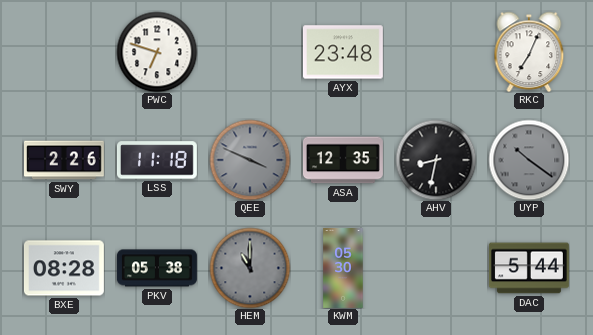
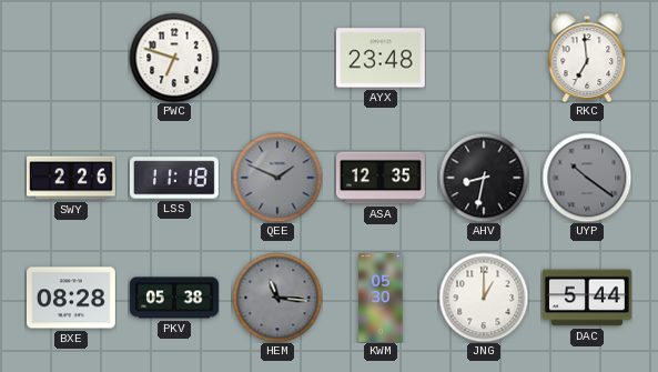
RKC: 7:04 -> 6:59
QEE: 3:49 -> 1:49
HEM: 11:00 -> 11:16
JNG: none -> 1:00
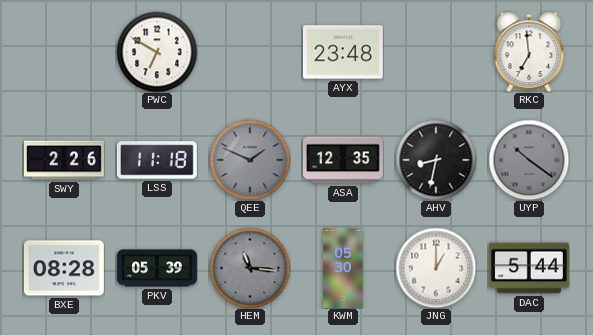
PWC: 6:48 -> 6:50
PKV: 05:38 -> 05:39
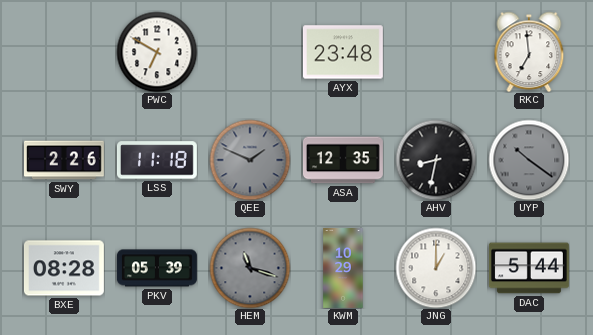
HEM: 11:16 -> 11:18
KWM: 05:30 -> 10:29
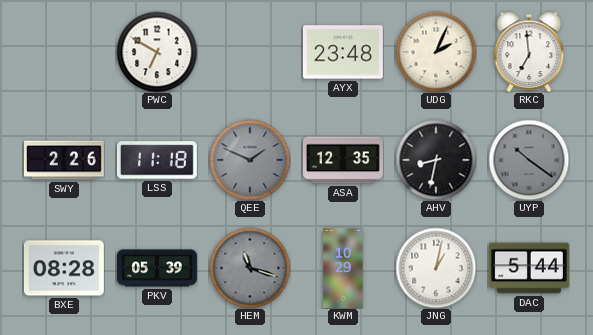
UDG: none -> 2:04
JNG: 1:00 -> 1:02
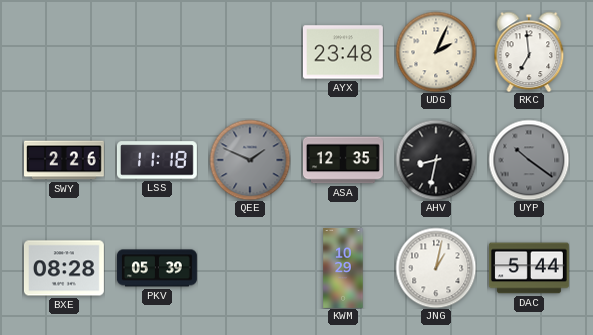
PWC: 6:50 -> none
HEM: 11:18 -> none
